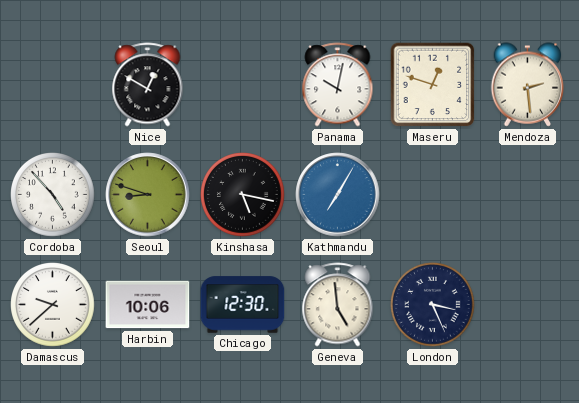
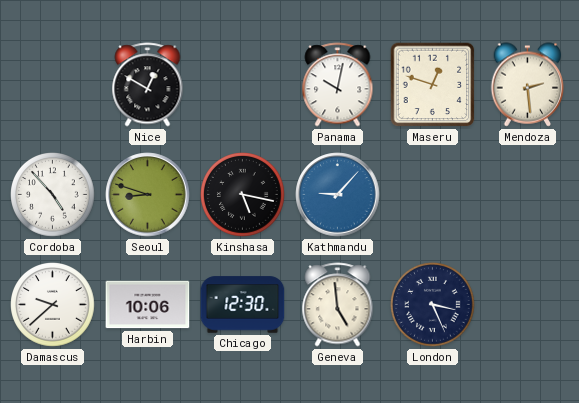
Kathmandu: 7:05 -> 9:07
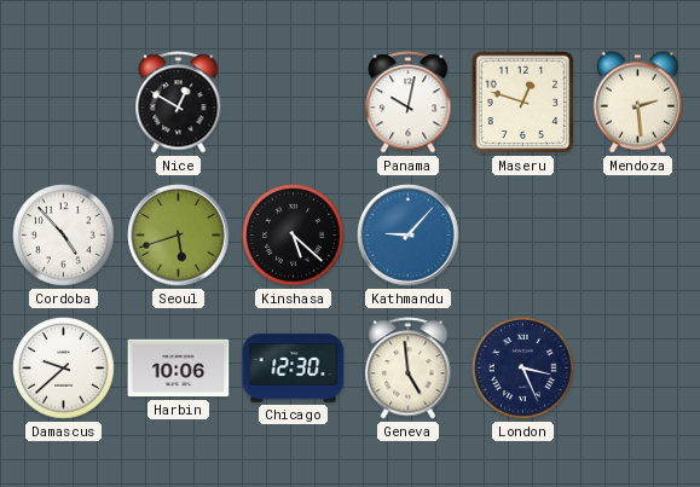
Seoul: 8:48 -> 5:42
Kinshasa: 5:17 -> 5:22
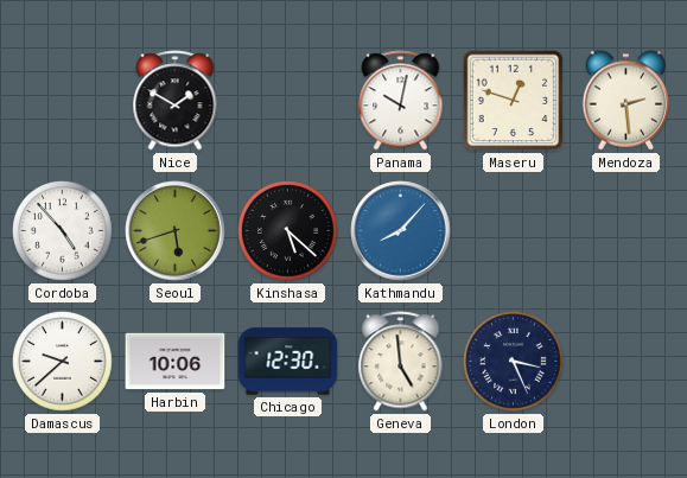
Nice: 12:50 -> 1:50
Kathmandu: 9:07 -> 8:07
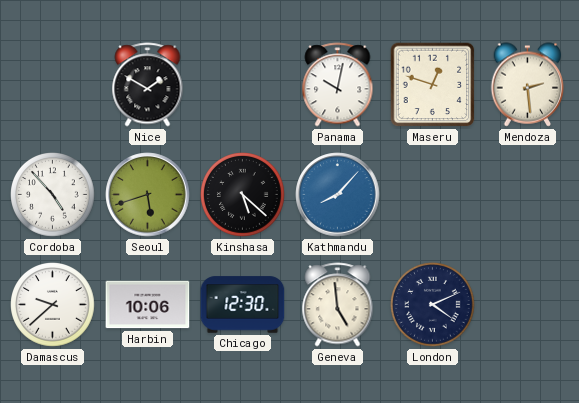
London: 3:26 -> 4:11
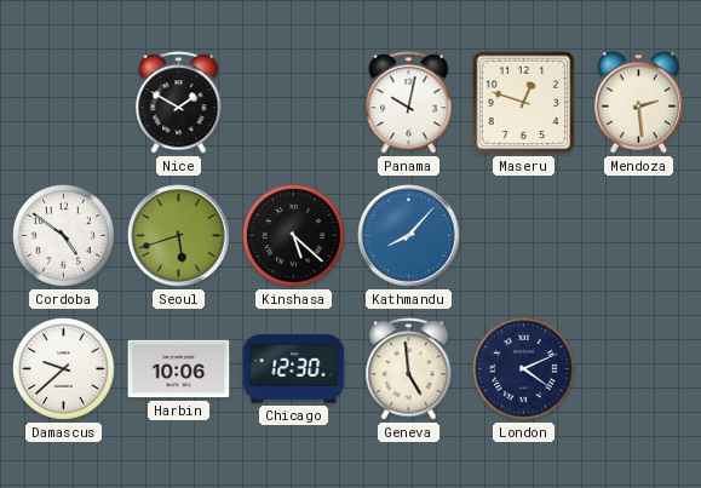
Cordoba: 4:53 -> 4:51
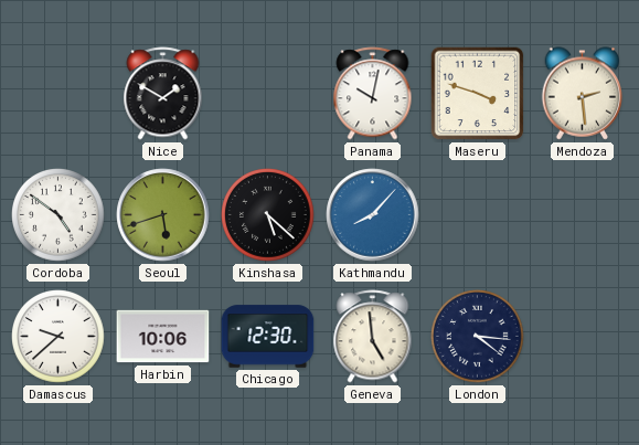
Maseru: 12:48 -> 3:48
London: 4:11 -> 4:16
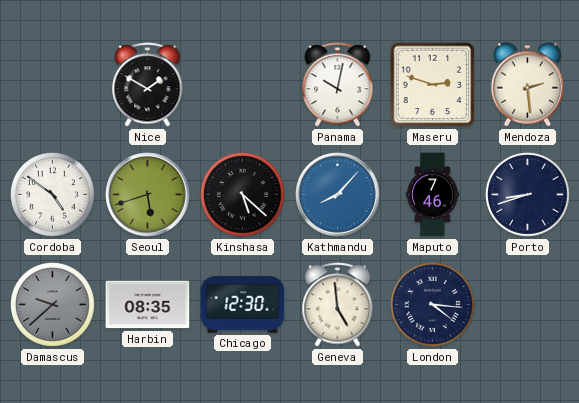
Maseru: 3:48 -> 2:48
Maputo: none -> 7:46
Porto: none -> 8:42
Damascus dial: white -> grey
Harbin: 10:06 -> 08:35
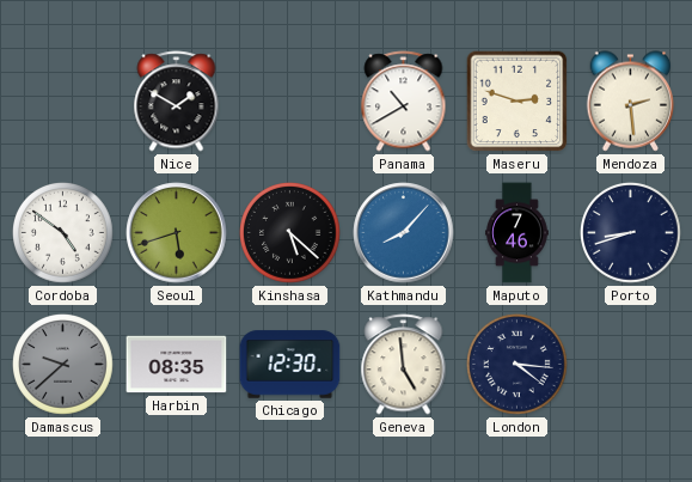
Panama: 10:02 -> 10:40
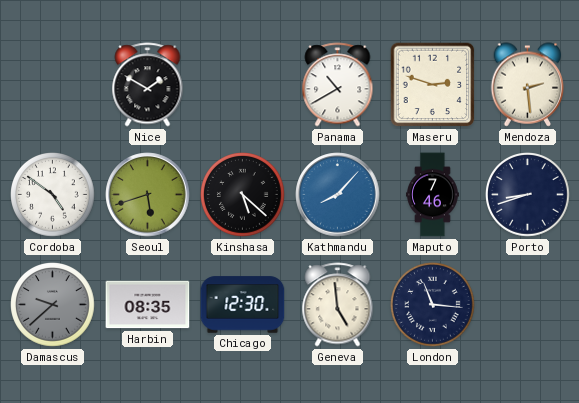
London: 4:16 -> 11:16
